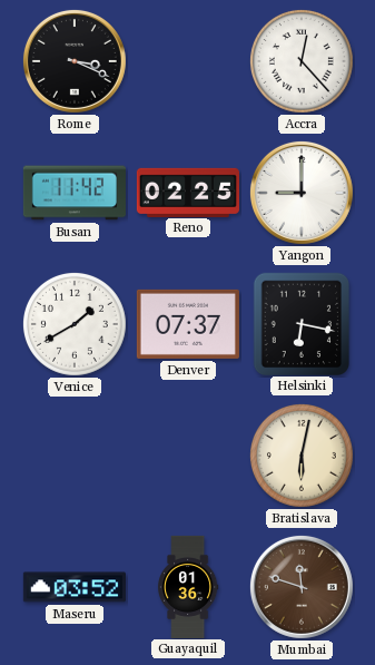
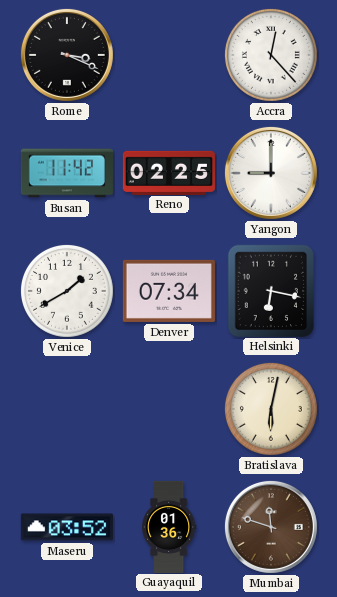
Denver: 07:37 -> 07:34
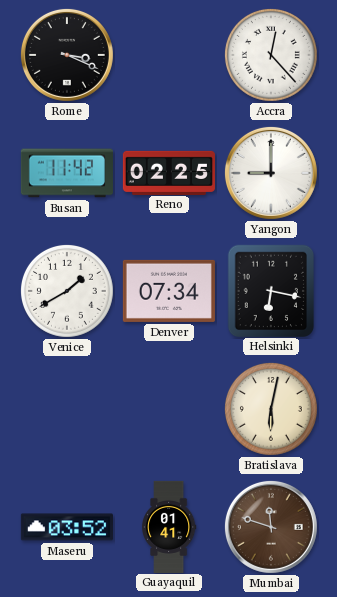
Guayaquil: 01:36 -> 01:41
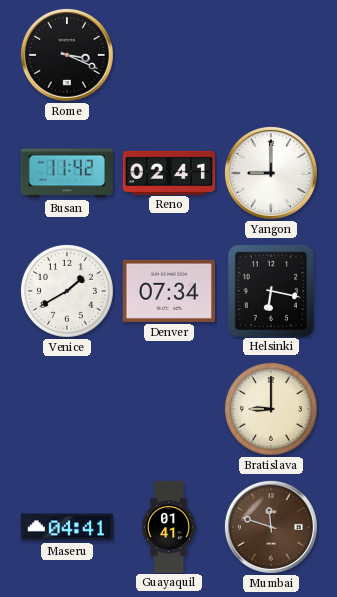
Accra: 12:23 -> none
Reno: 02:25 -> 02:41
Bratislava: 6:02 -> 9:00
Maseru: 03:52 -> 04:41
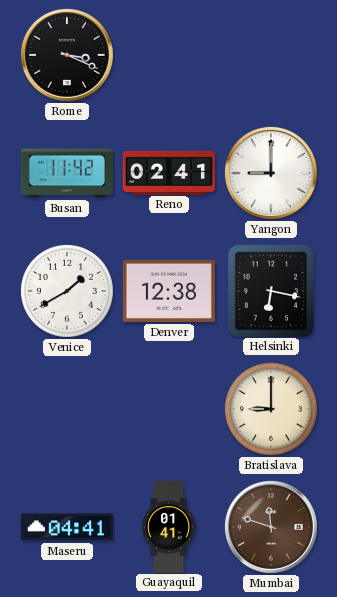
Denver: 07:34 -> 12:38
